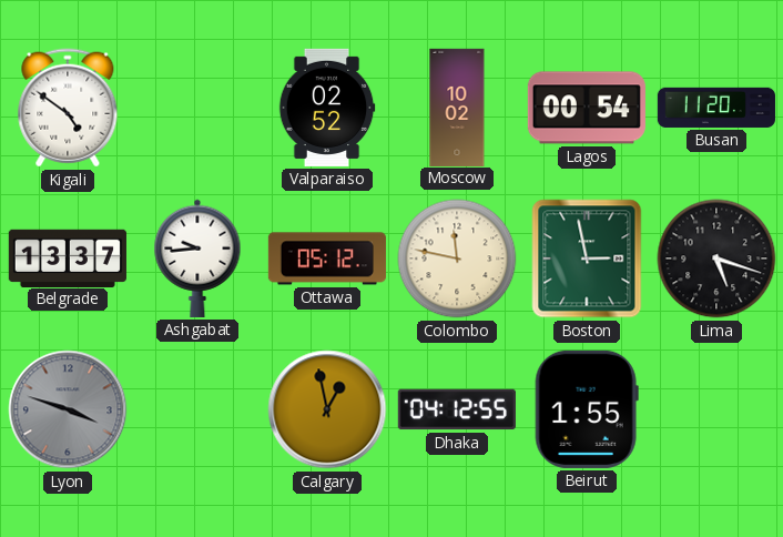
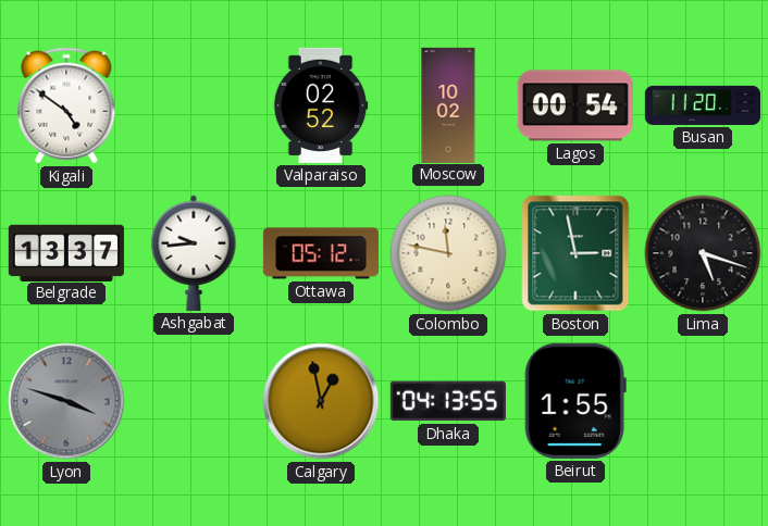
Dhaka: 04:12 -> 04:13
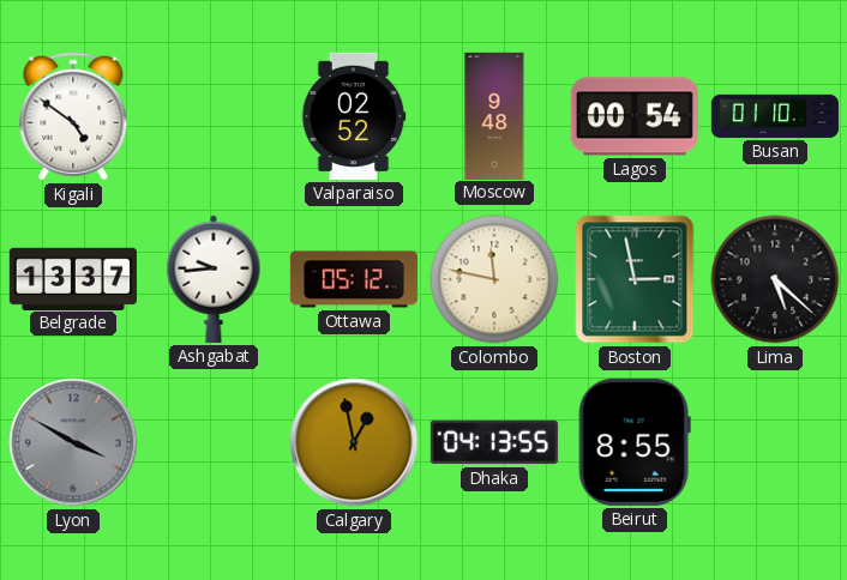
Moscow: 10:02 -> 9:48
Busan: 11:20 -> 01:10
Lima: 5:18 -> 5:22
Lyon: 3:48 -> 3:50
Beirut: 1:55 -> 8:55
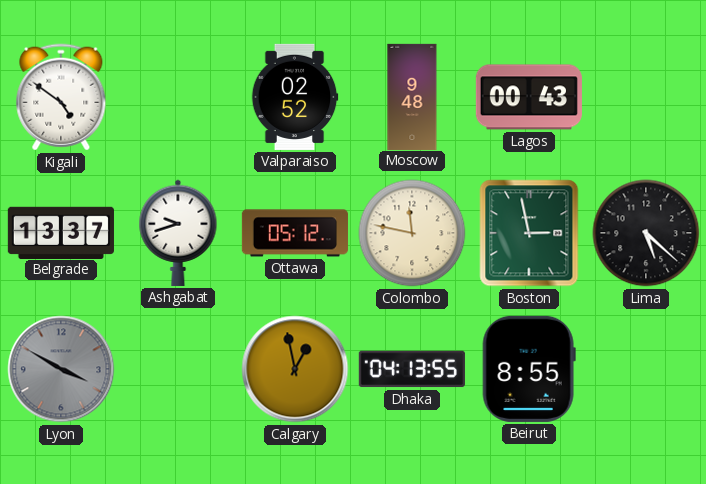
Lagos: 00:54 -> 00:43
Busan: 01:10 -> none
Ashgabat: 9:44 -> 9:42
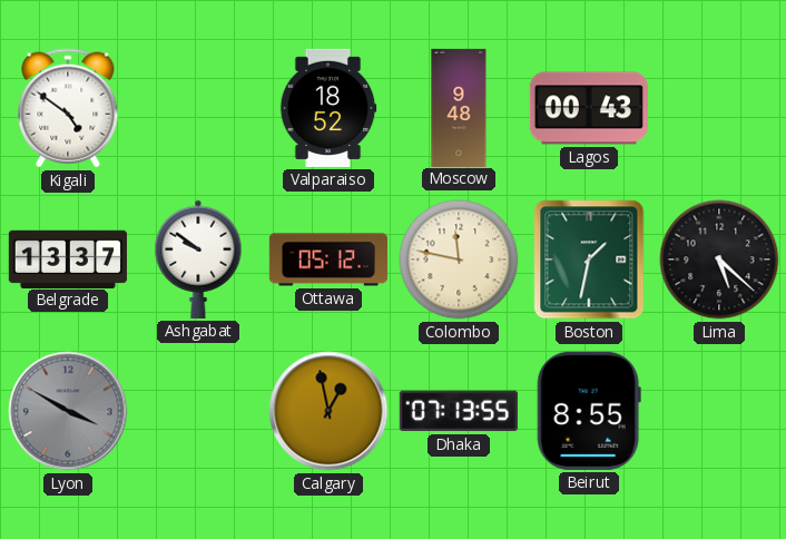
Valparaiso: 02:52 -> 18:52
Ashgabat: 9:42 -> 9:51
Boston: 2:58 -> 1:32
Dhaka: 04:13 -> 07:13
